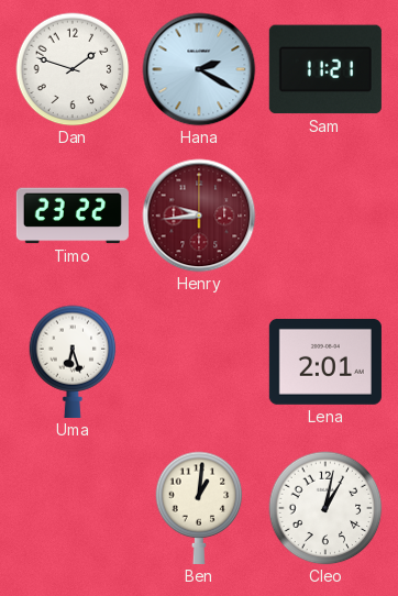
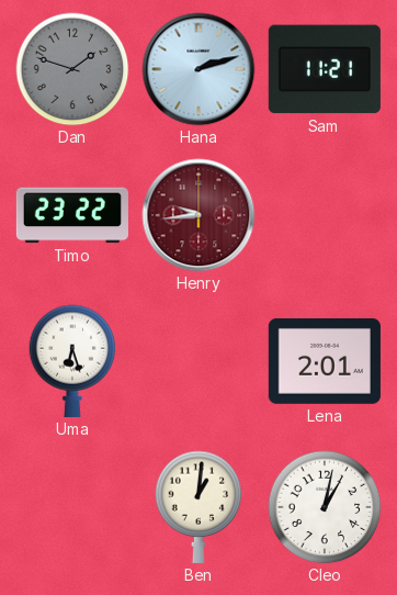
Dan dial: white -> grey
Hana: 2:20 -> 2:12
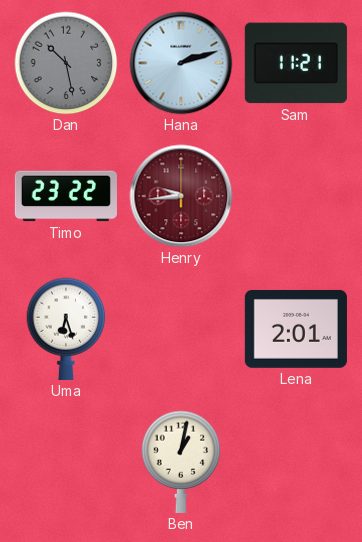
Dan: 1:48 -> 10:28
Ben: 1:01 -> 1:02
Cleo: 1:02 -> none
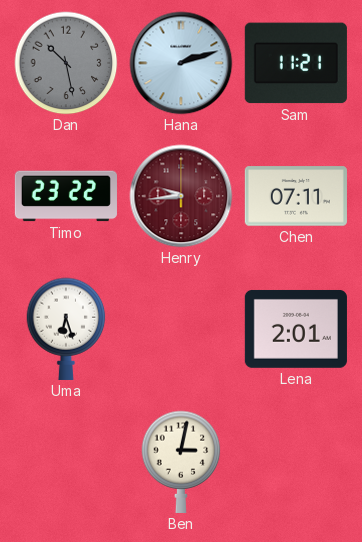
Chen: none -> 07:11
Ben: 1:02 -> 3:02
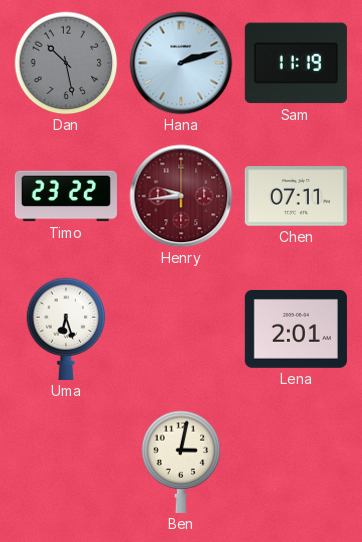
Sam: 11:21 -> 11:19
